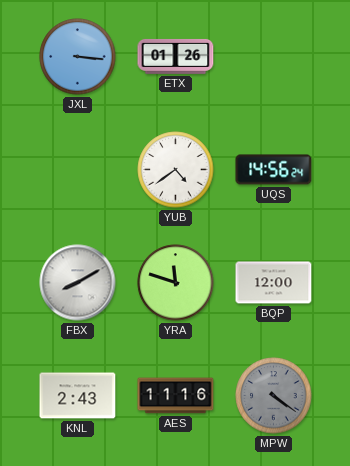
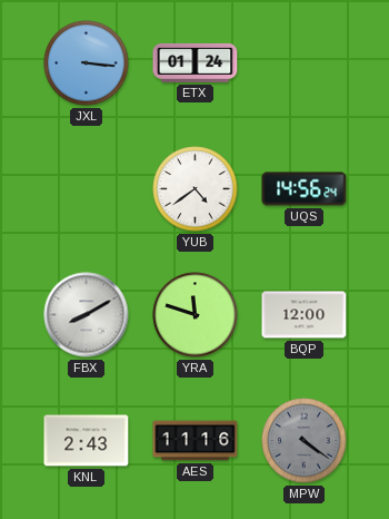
ETX: 01:26 -> 01:24
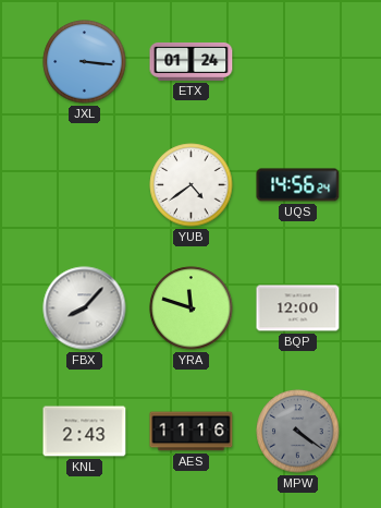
FBX: 8:10 -> 8:07
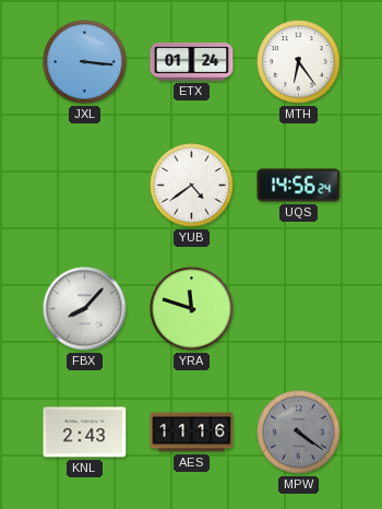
MTH: none -> 6:24
BQP: 12:00 -> none
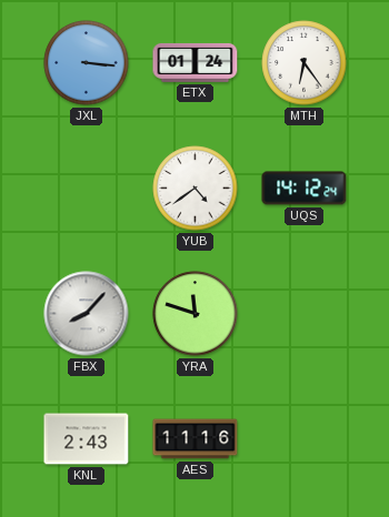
UQS: 14:56 -> 14:12
MPW: 4:21 -> none
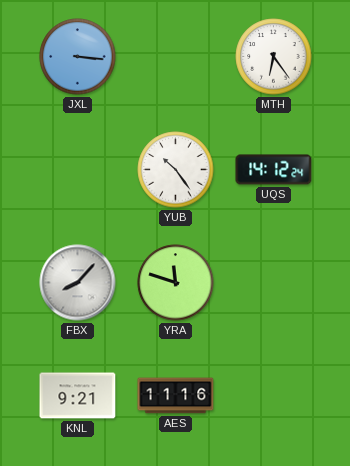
ETX: 01:24 -> none
YUB: 4:39 -> 10:24
KNL: 2:43 -> 9:21
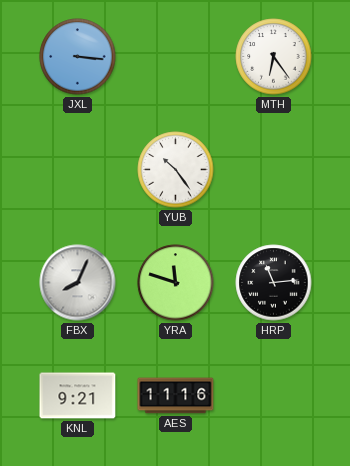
UQS: 14:12 -> none
FBX: 8:07 -> 8:04
HRP: none -> 11:14
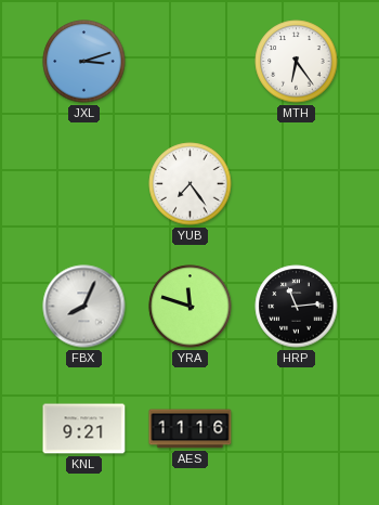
JXL: 3:16 -> 3:12
YUB: 10:24 -> 7:24
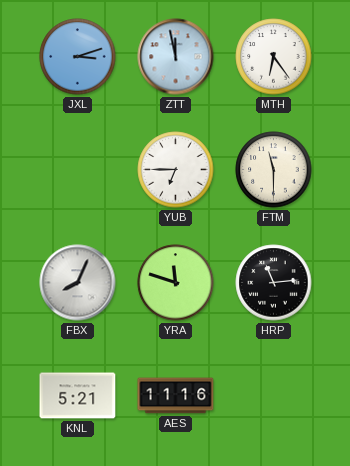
ZTT: none -> 11:58
YUB: 7:24 -> 6:45
FTM: none -> 11:30
KNL: 9:21 -> 5:21
